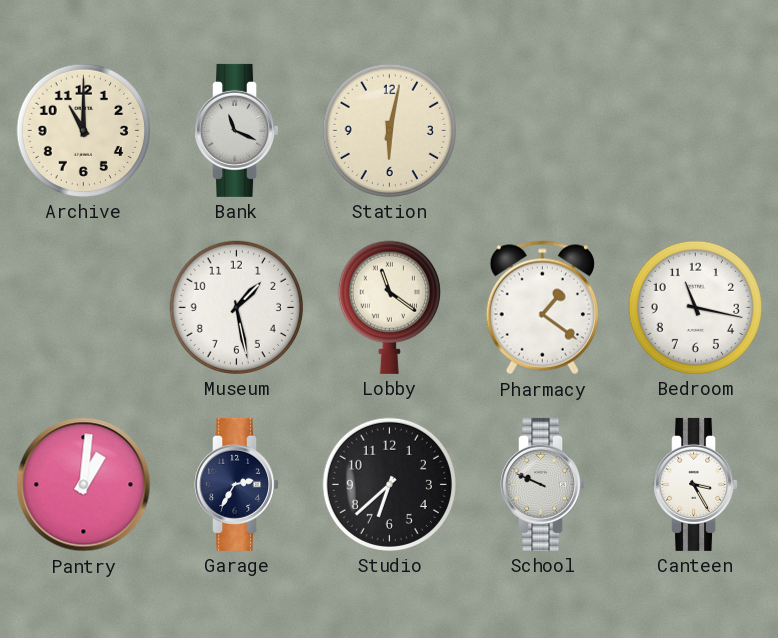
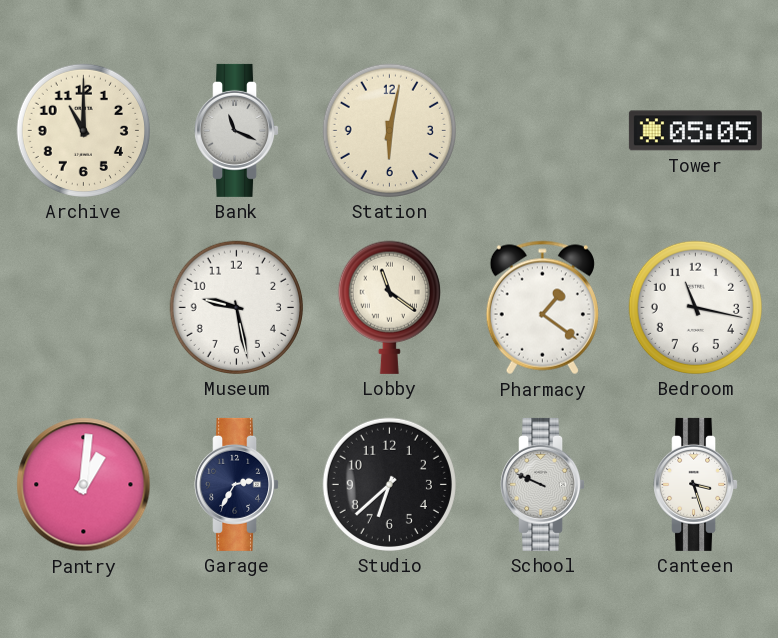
Tower: none -> 05:05
Museum: 1:28 -> 9:28
Canteen: 3:25 -> 3:27
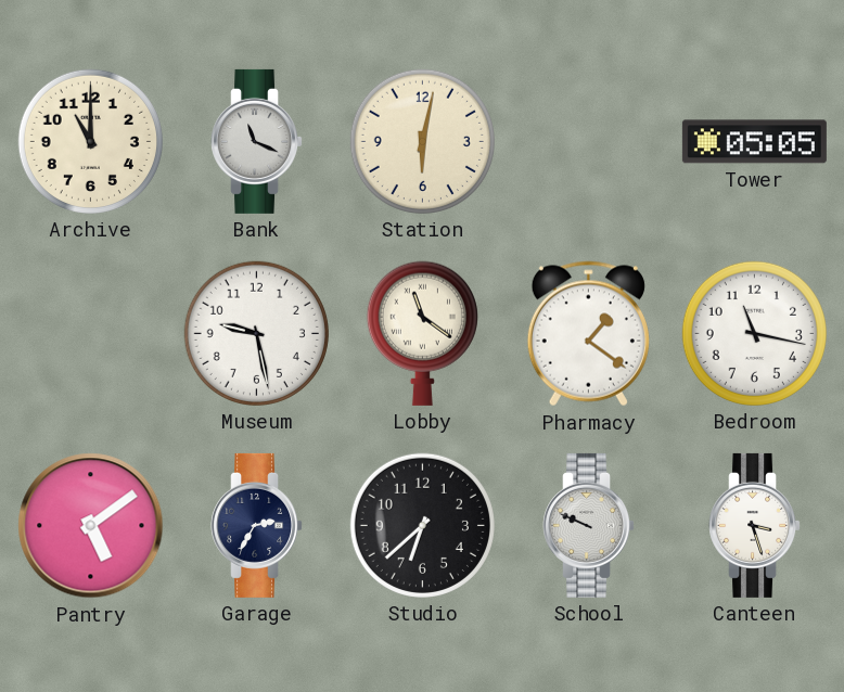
Pantry: 1:01 -> 5:09
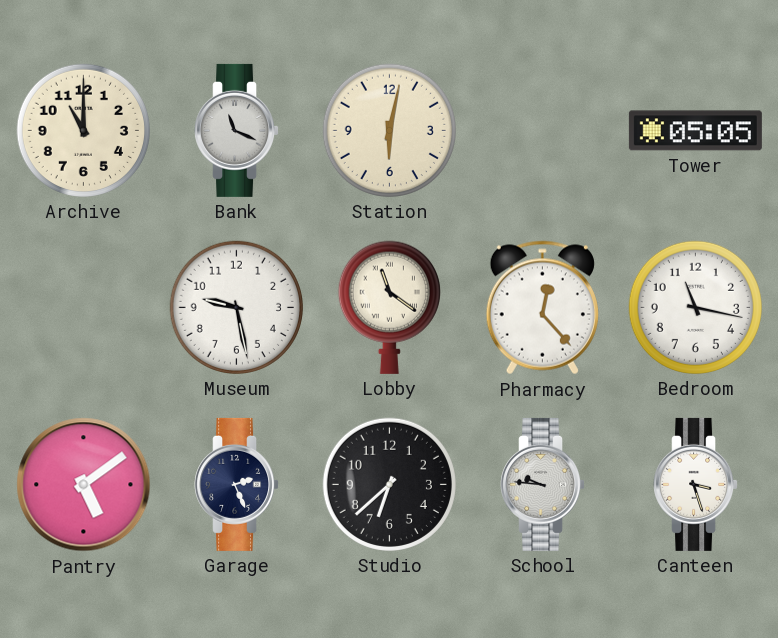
Pharmacy: 1:21 -> 12:23
Garage: 2:35 -> 2:26
School: 9:49 -> 9:46
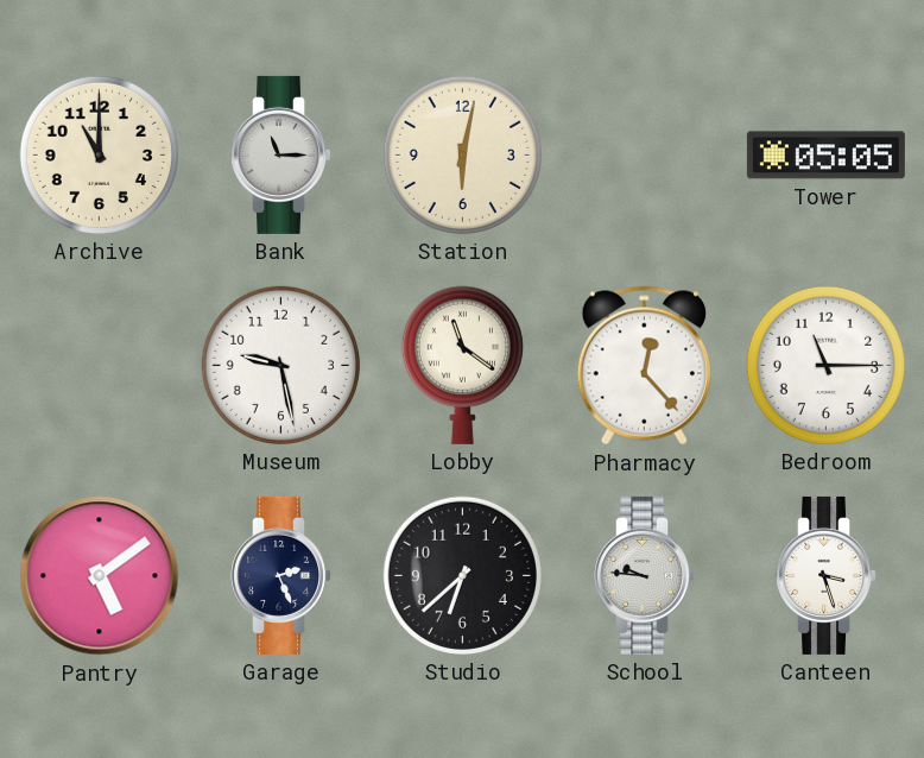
Bank: 11:19 -> 11:15
Bedroom: 11:17 -> 11:15
